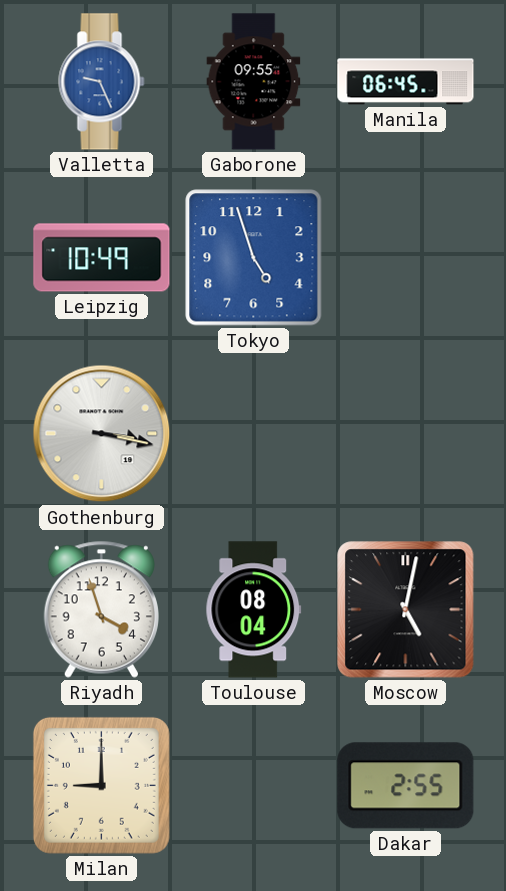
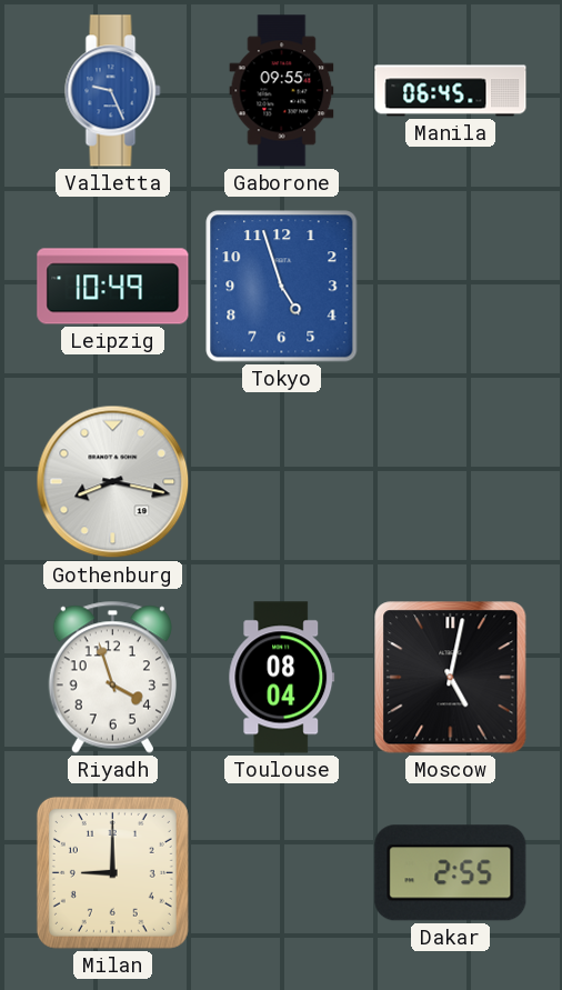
Gothenburg: 3:17 -> 8:17
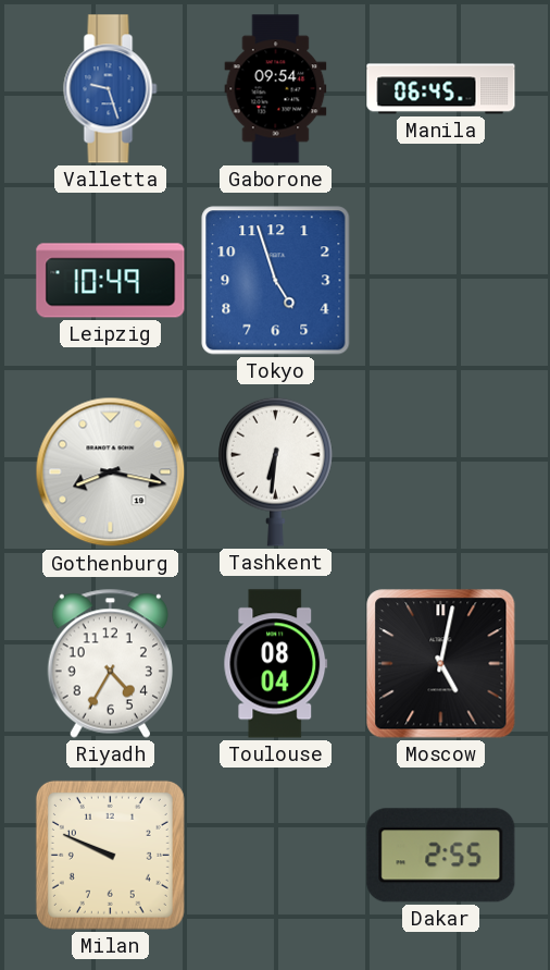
Valletta: 9:26 -> 9:27
Gaborone: 09:55 -> 09:54
Tashkent: none -> 6:31
Riyadh: 3:57 -> 4:35
Milan: 9:00 -> 9:49
